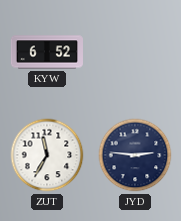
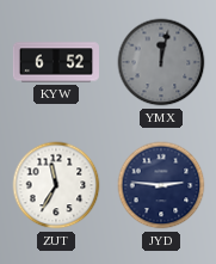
YMX: none -> 12:02
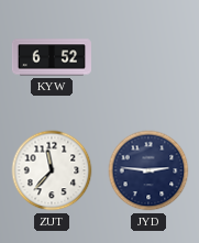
YMX: 12:02 -> none
ZUT: 11:35 -> 11:37
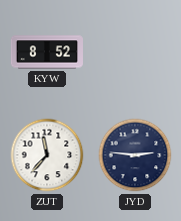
KYW: 6:52 -> 8:52
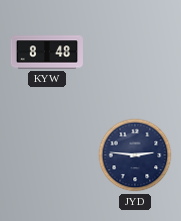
KYW: 8:52 -> 8:48
ZUT: 11:37 -> none
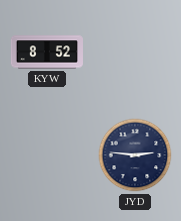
KYW: 8:48 -> 8:52
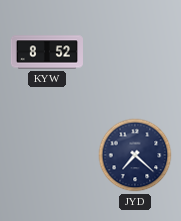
JYD: 2:46 -> 7:22
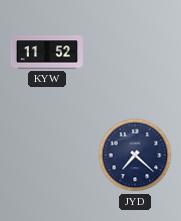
KYW: 8:52 -> 11:52
